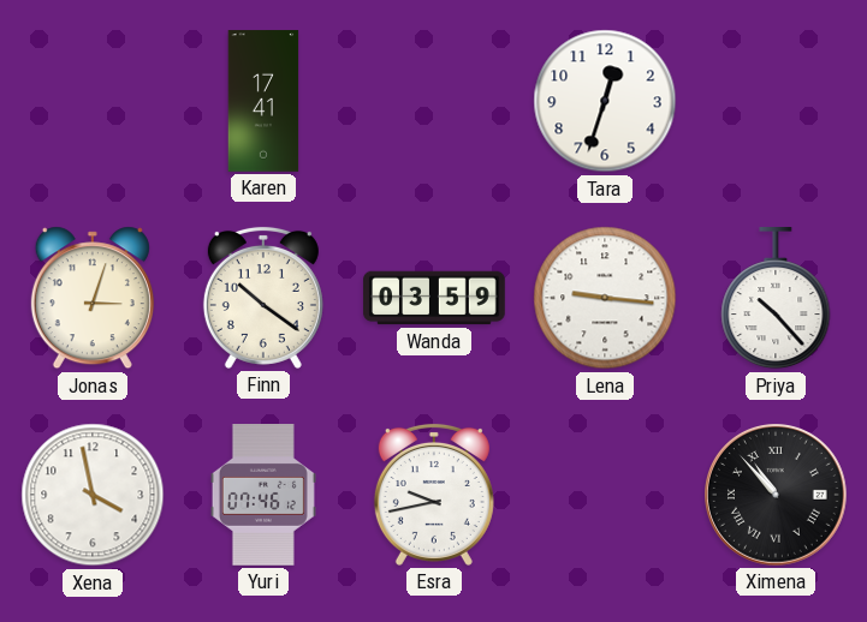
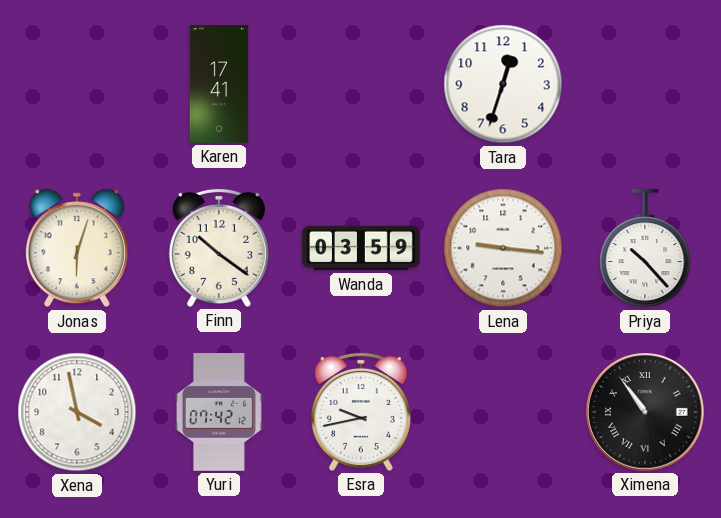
Jonas: 3:03 -> 6:03
Yuri: 07:46 -> 07:42
Ximena: 10:53 -> 10:54
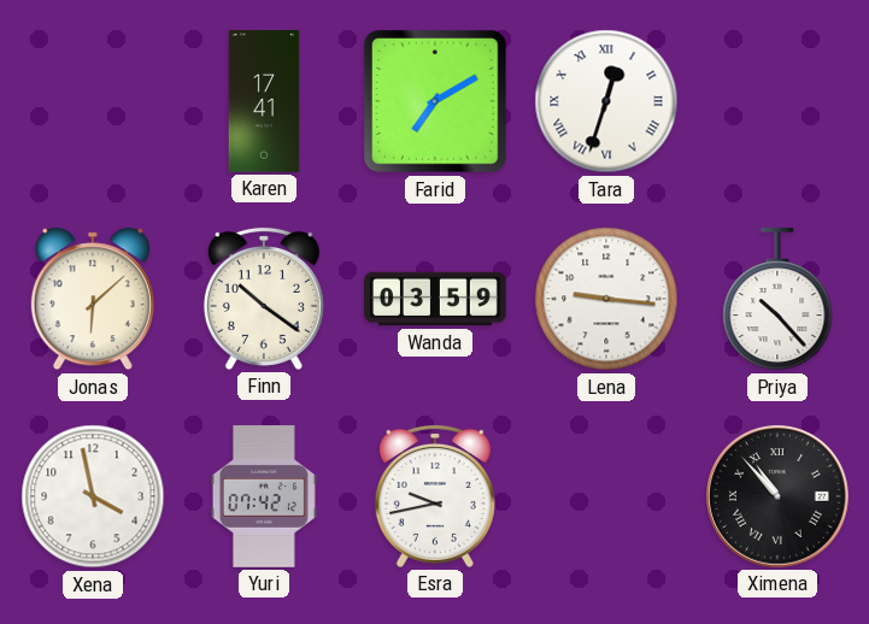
Farid: none -> 7:10
Tara numerals: Arabic -> Roman
Jonas: 6:03 -> 6:08
Ximena: 10:54 -> 10:53
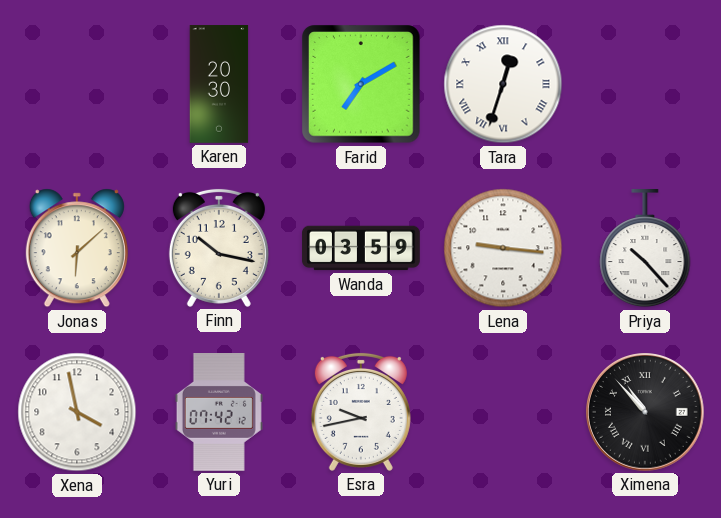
Karen: 17:41 -> 20:30
Finn: 10:21 -> 10:17
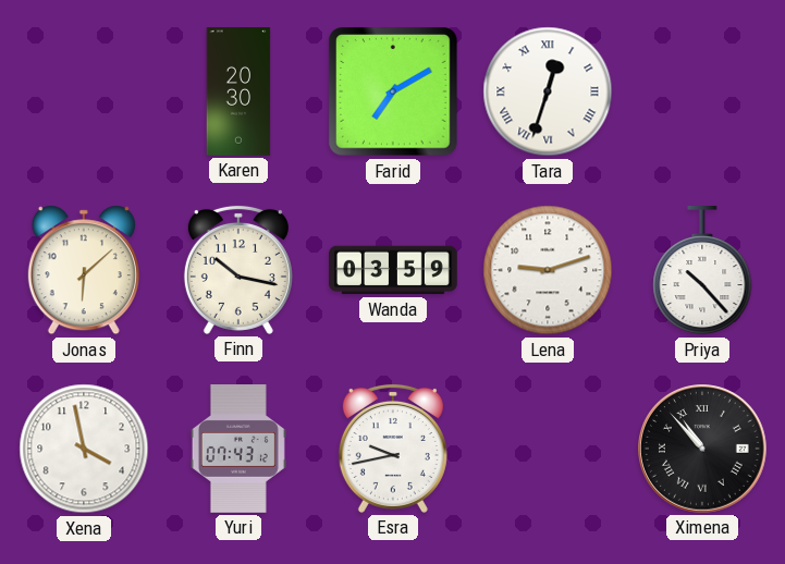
Lena: 9:16 -> 9:12
Yuri: 07:42 -> 07:43
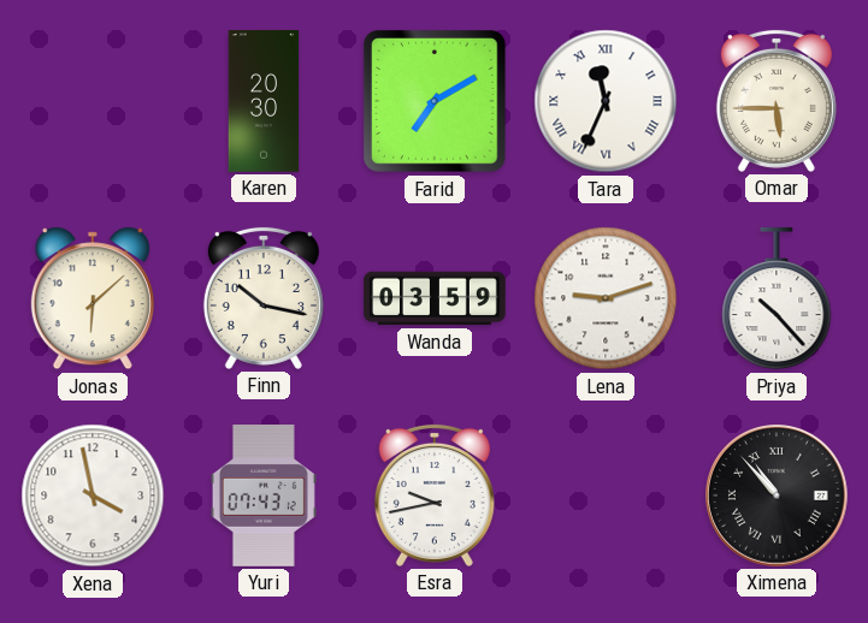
Tara: 12:33 -> 11:34
Omar: none -> 5:45
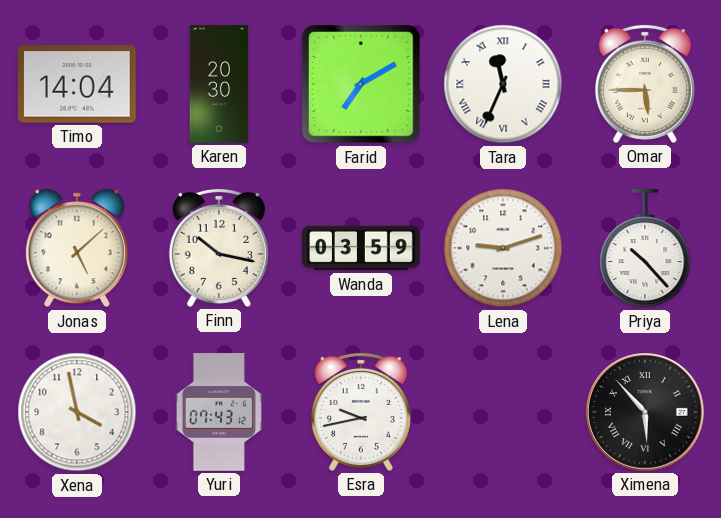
Timo: none -> 14:04
Jonas: 6:08 -> 5:08
Ximena: 10:53 -> 5:53
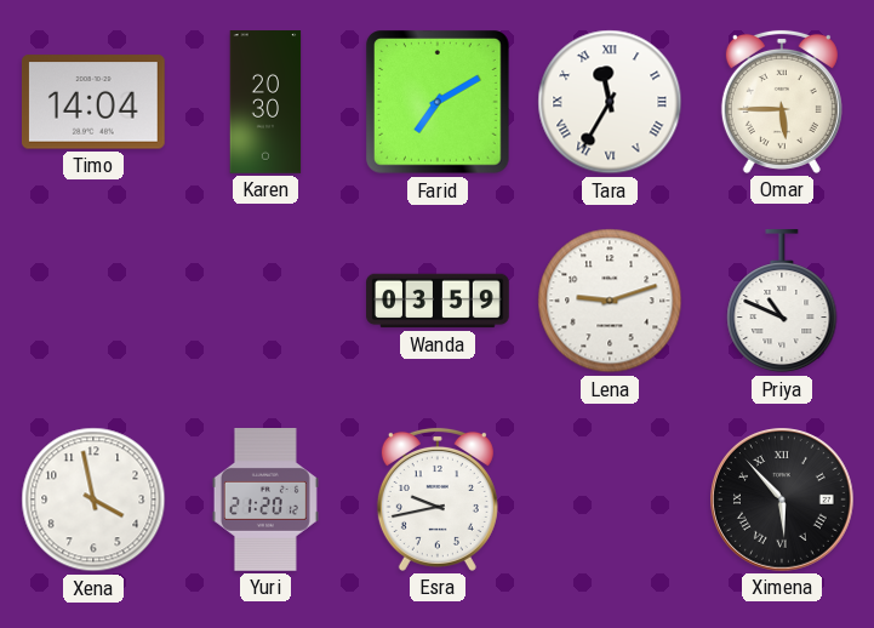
Tara: 11:34 -> 11:35
Jonas: 5:08 -> none
Finn: 10:17 -> none
Priya: 10:23 -> 10:49
Yuri: 07:43 -> 21:20
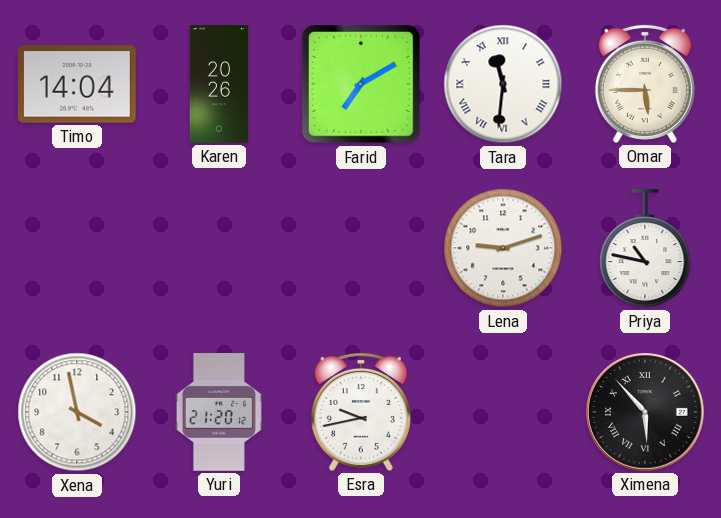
Karen: 20:30 -> 20:26
Tara: 11:35 -> 11:31
Wanda: 03:59 -> none
Priya: 10:49 -> 10:47
